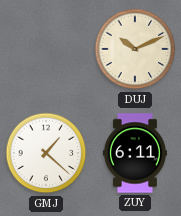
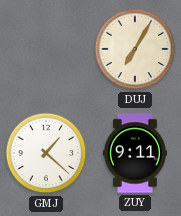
DUJ: 10:11 -> 7:05
ZUY: 6:11 -> 9:11
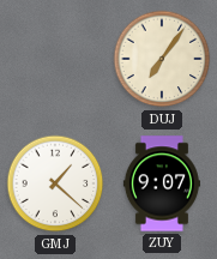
DUJ: 7:05 -> 7:06
ZUY: 9:11 -> 9:07
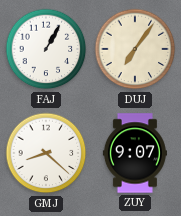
FAJ: none -> 1:05
GMJ: 1:22 -> 8:22
